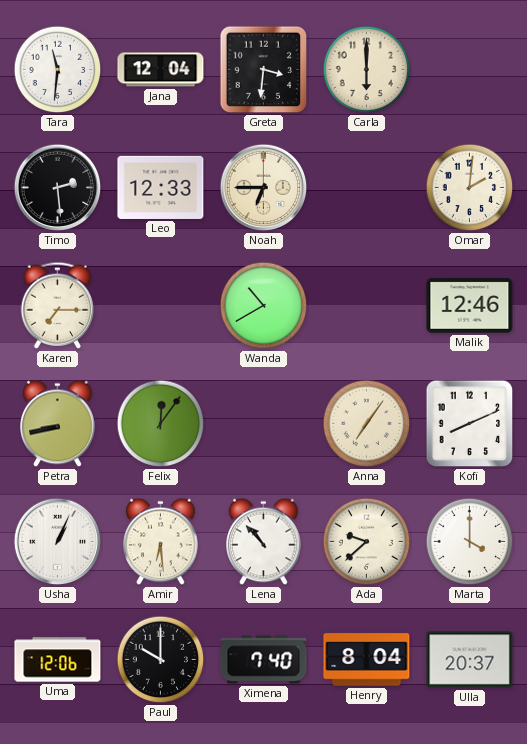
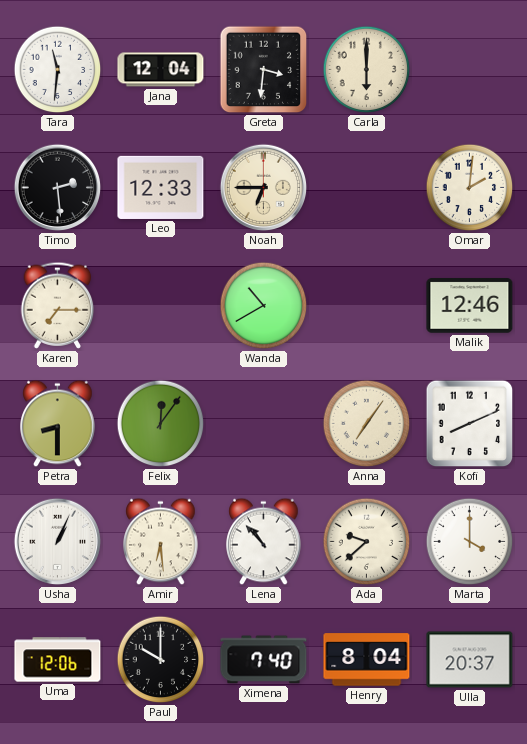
Petra: 8:43 -> 8:30
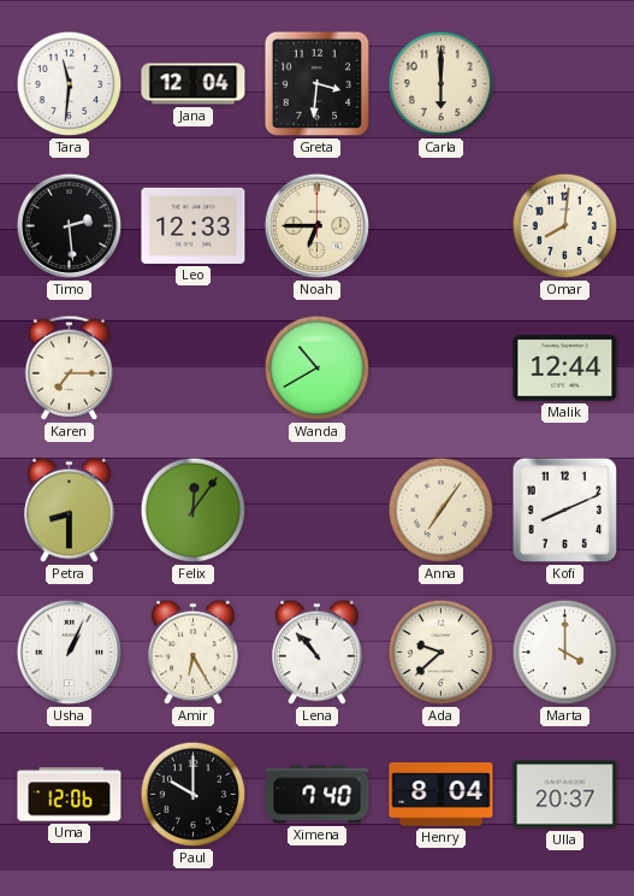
Omar: 2:01 -> 8:01
Malik: 12:46 -> 12:44
Amir: 6:29 -> 6:25
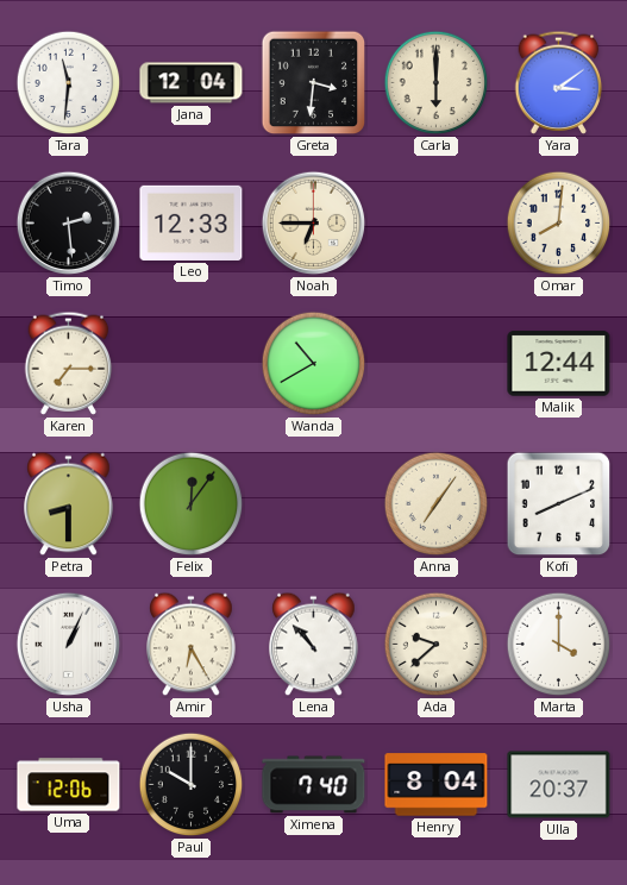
Yara: none -> 3:09
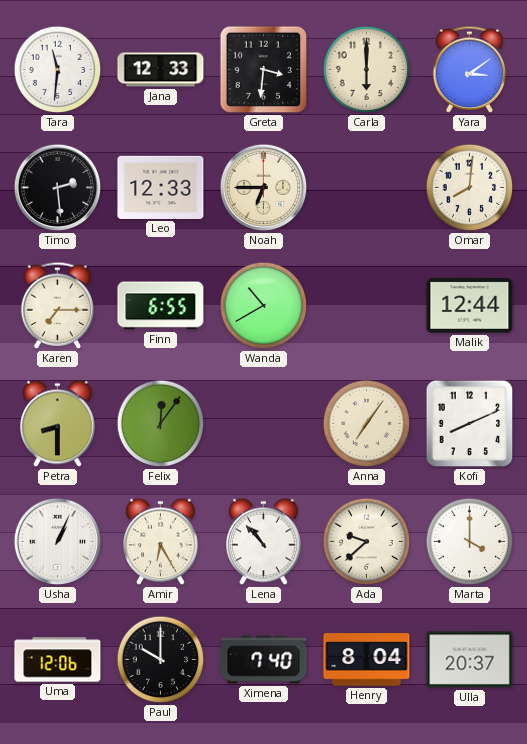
Jana: 12:04 -> 12:33
Finn: none -> 6:55
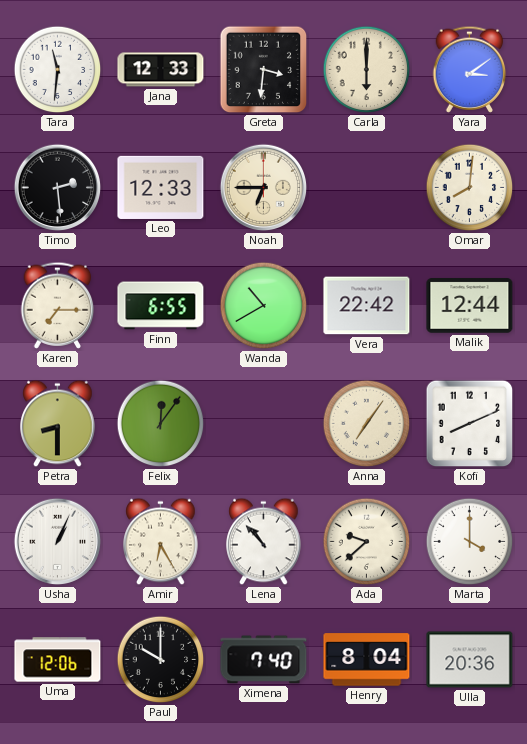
Vera: none -> 22:42
Ulla: 20:37 -> 20:36
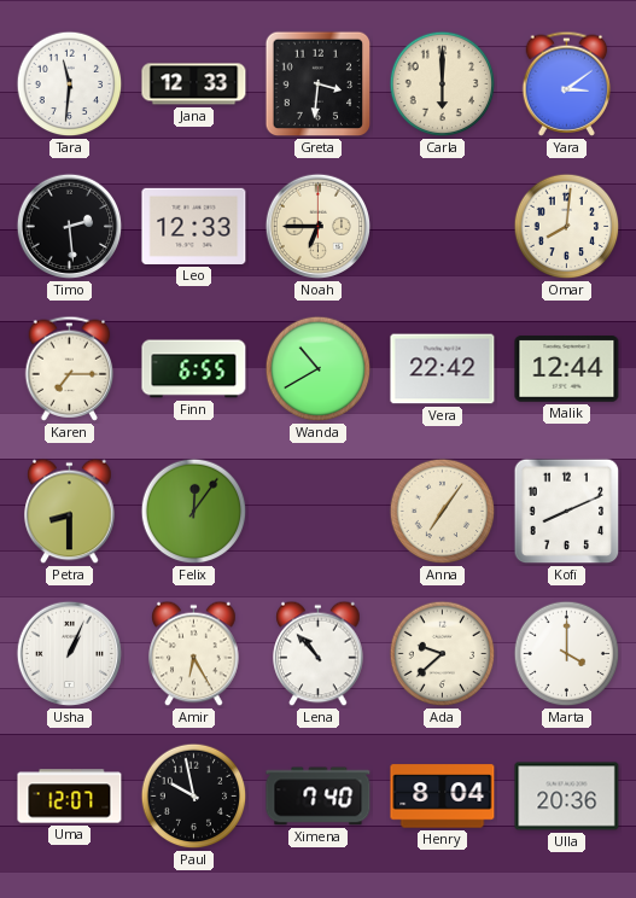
Uma: 12:06 -> 12:07
Paul: 10:00 -> 9:58
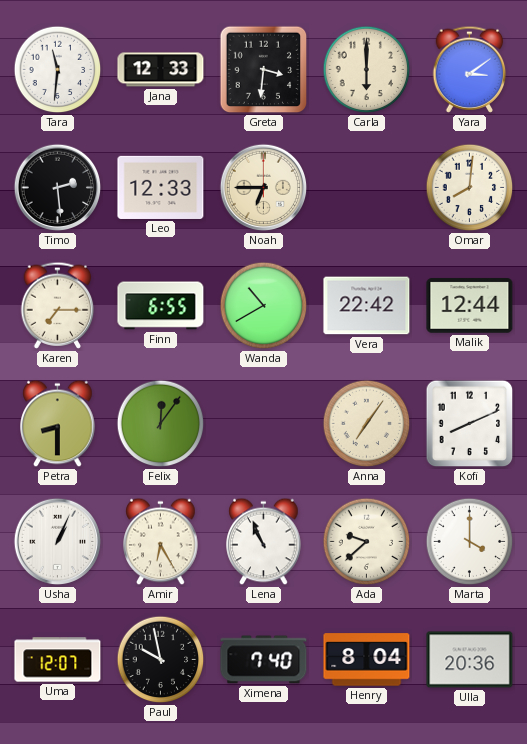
Lena: 10:53 -> 10:56
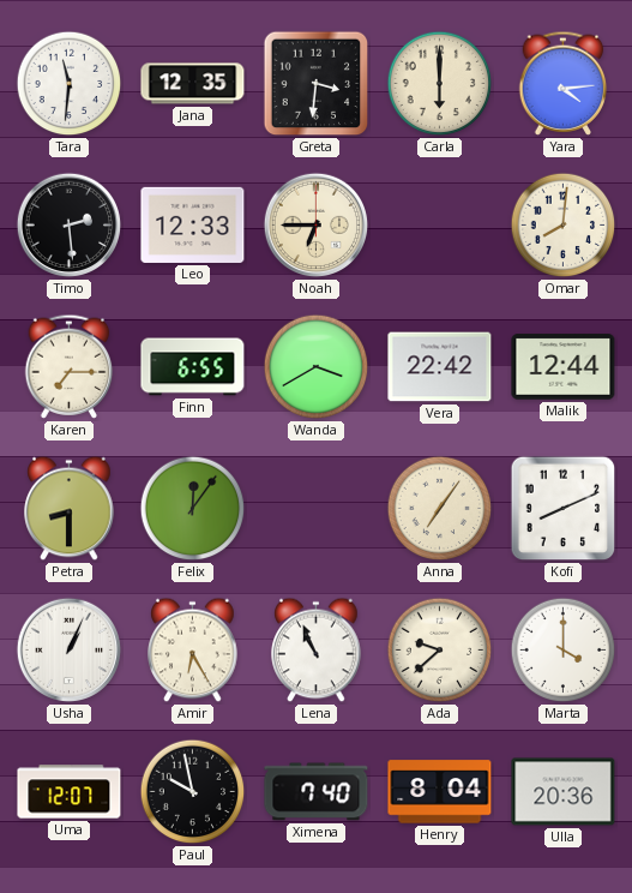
Jana: 12:33 -> 12:35
Yara: 3:09 -> 4:14
Wanda: 10:40 -> 3:40
